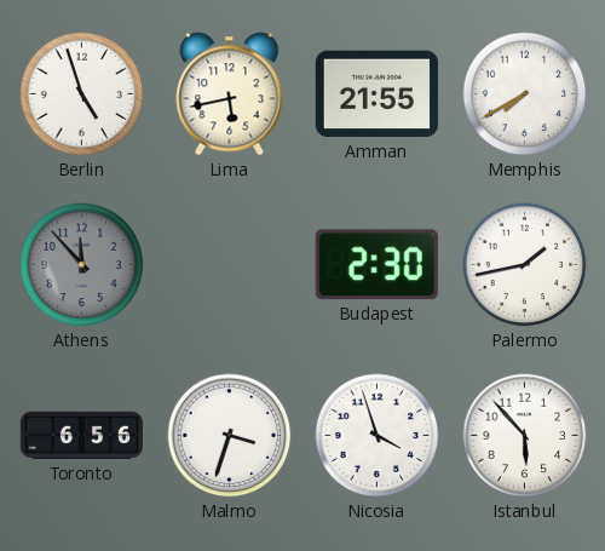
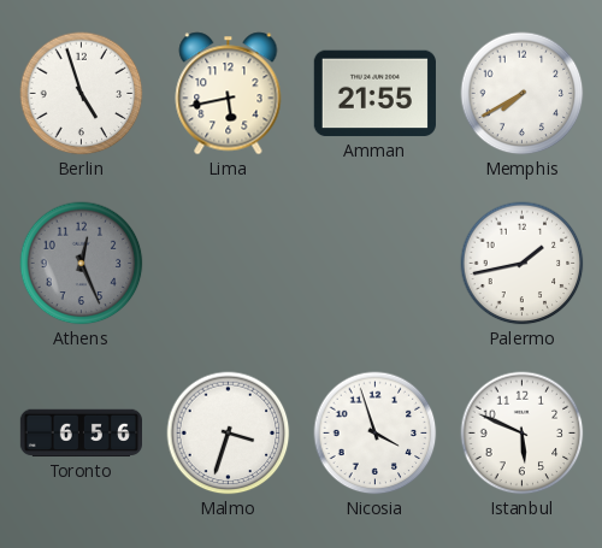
Athens: 11:53 -> 12:26
Budapest: 2:30 -> none
Istanbul: 5:53 -> 5:49
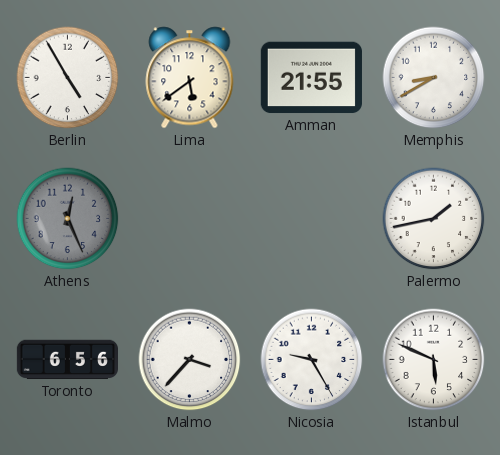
Berlin: 4:57 -> 4:55
Lima: 5:43 -> 5:39
Memphis: 7:40 -> 8:40
Malmo: 3:33 -> 3:37
Nicosia: 3:57 -> 9:25
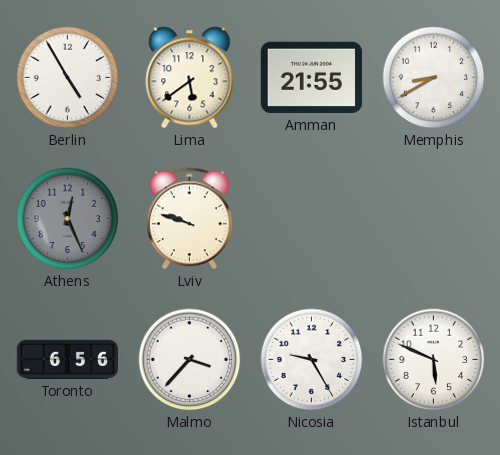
Lviv: none -> 9:48
Palermo: 1:43 -> none
